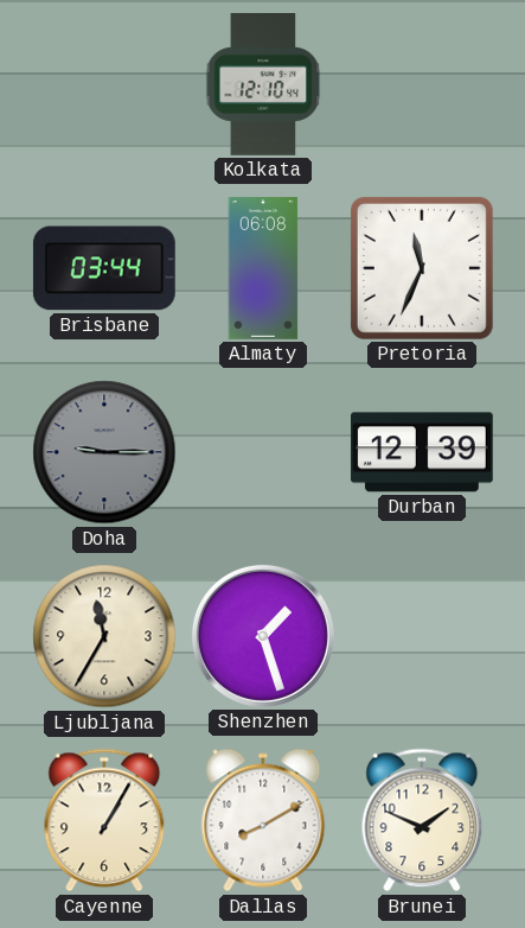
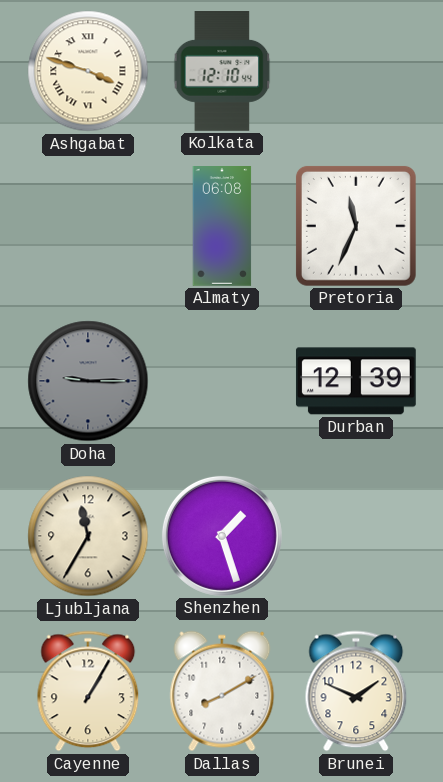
Ashgabat: none -> 3:48
Brisbane: 03:44 -> none
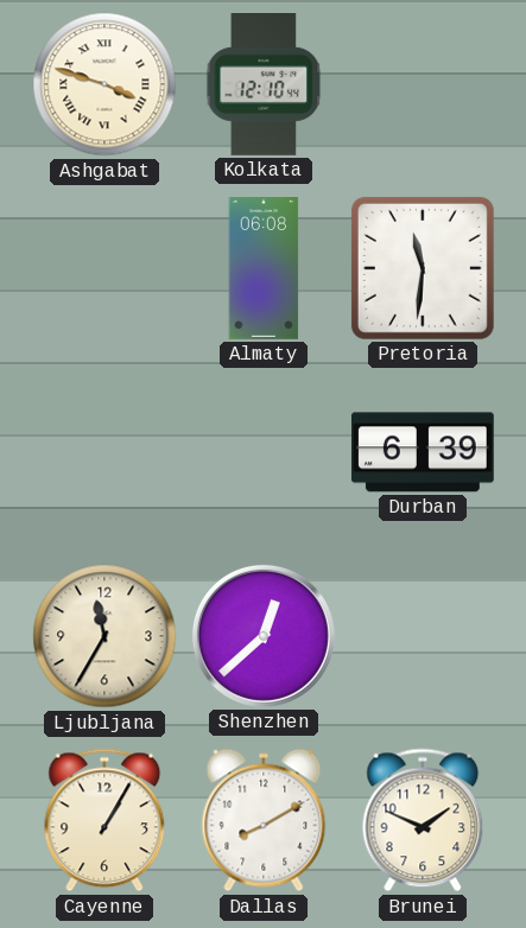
Pretoria: 11:34 -> 11:31
Doha: 9:15 -> none
Durban: 12:39 -> 6:39
Shenzhen: 1:27 -> 12:38
